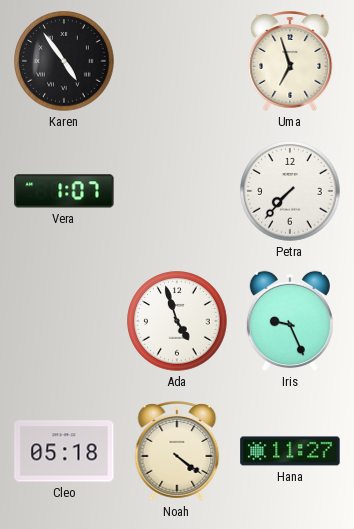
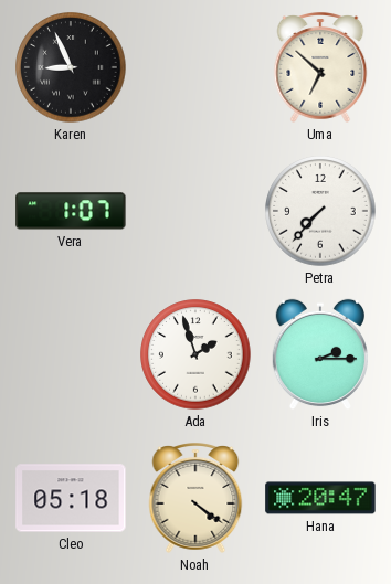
Karen: 4:54 -> 8:56
Uma: 6:57 -> 6:52
Ada: 4:57 -> 1:57
Iris: 9:26 -> 2:15
Hana: 11:27 -> 20:47
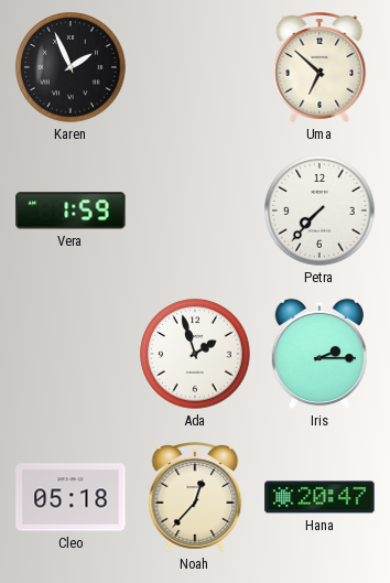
Karen: 8:56 -> 1:56
Vera: 1:07 -> 1:59
Noah: 4:21 -> 12:37
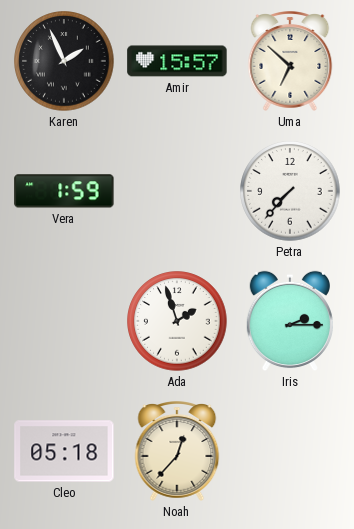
Amir: none -> 15:57
Hana: 20:47 -> none
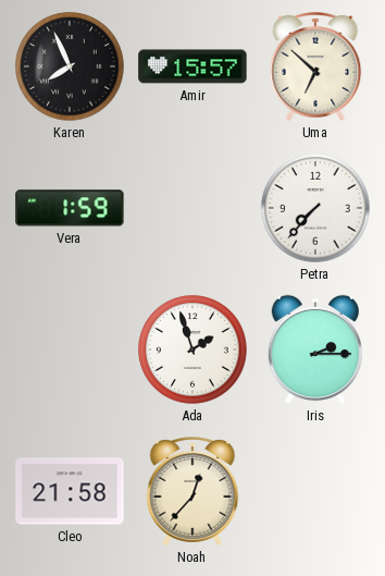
Karen: 1:56 -> 7:56
Cleo: 05:18 -> 21:58
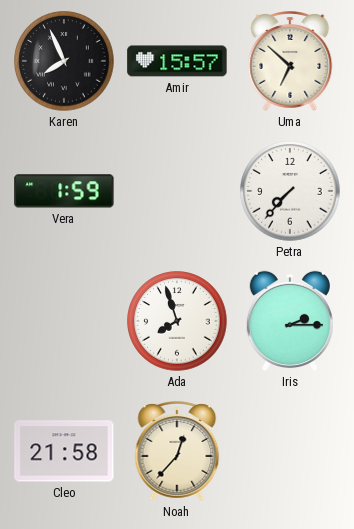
Ada: 1:57 -> 7:57
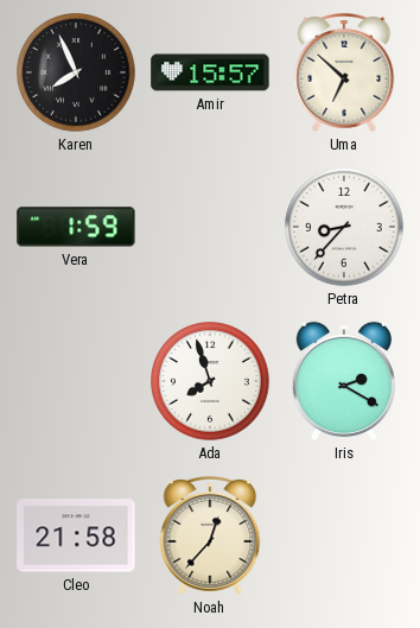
Petra: 7:37 -> 8:37
Iris: 2:15 -> 2:20
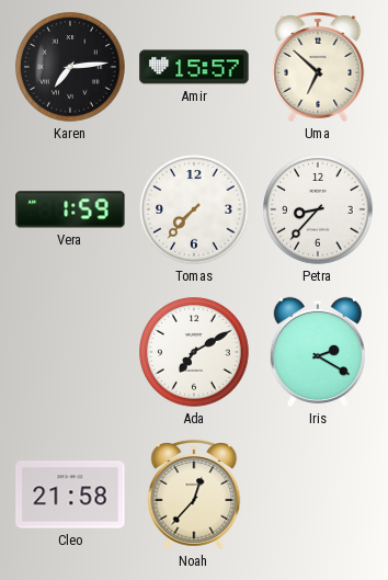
Karen: 7:56 -> 7:14
Tomas: none -> 7:37
Ada: 7:57 -> 7:10
